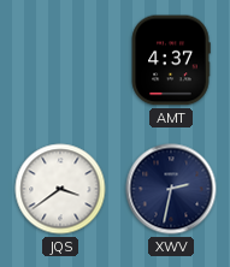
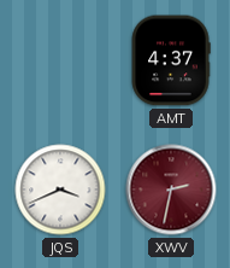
JQS: 3:39 -> 3:41
XWV dial: navy -> burgundy
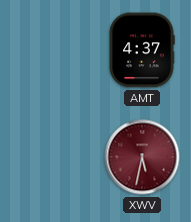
JQS: 3:41 -> none
XWV: 2:32 -> 5:32
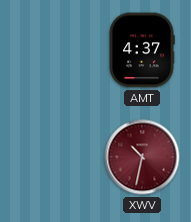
XWV: 5:32 -> 10:32
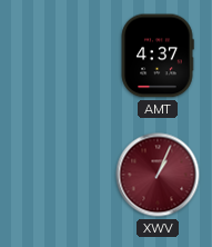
XWV: 10:32 -> 1:04
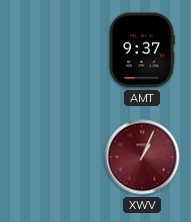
AMT: 4:37 -> 9:37
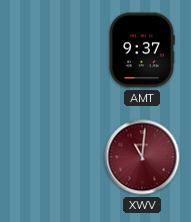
XWV: 1:04 -> 11:01
